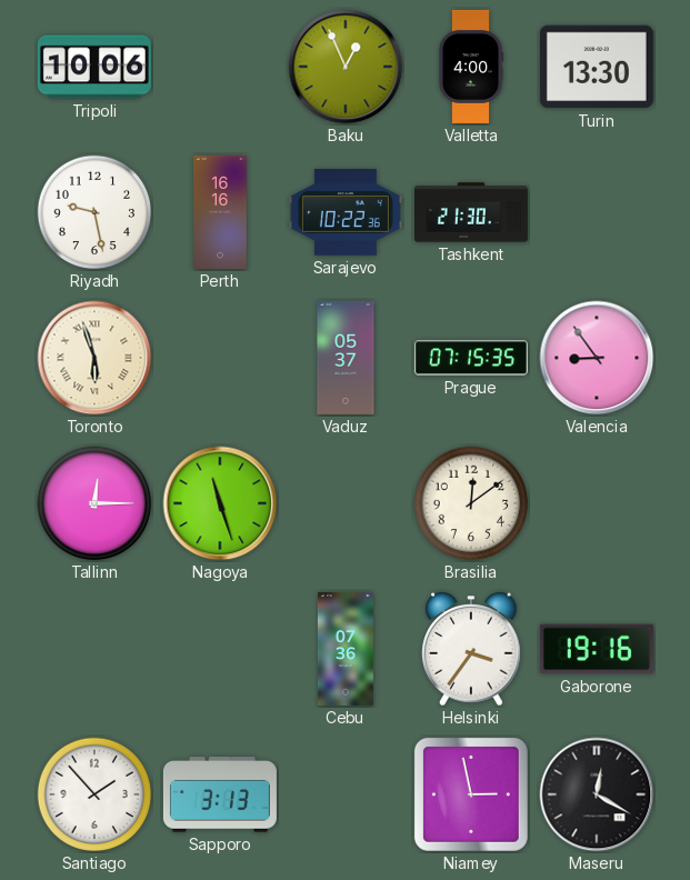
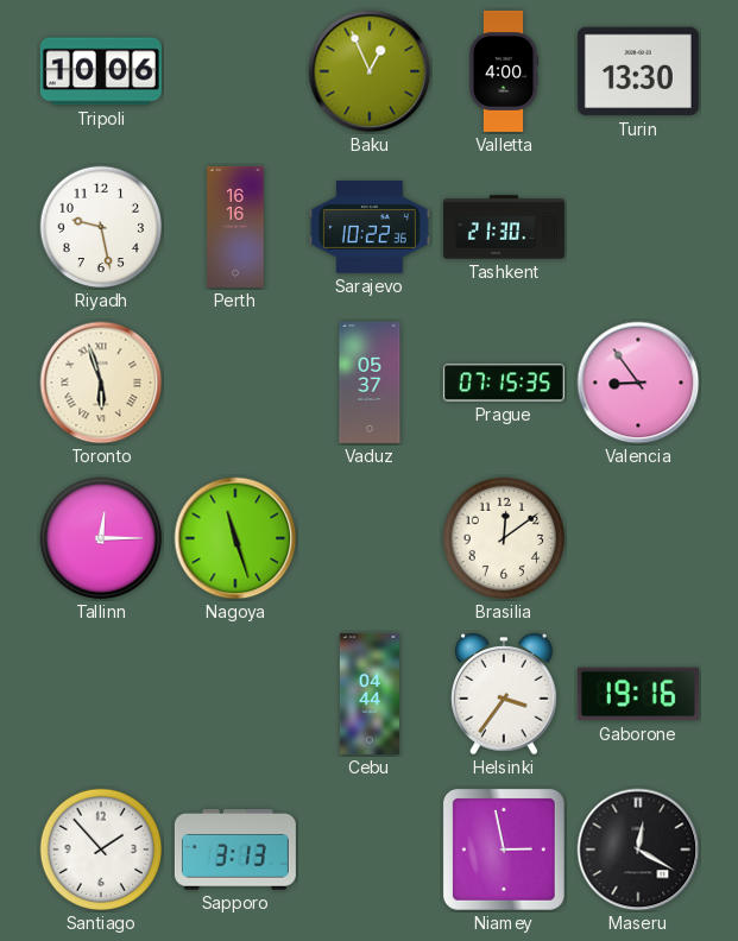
Cebu: 07:36 -> 04:44
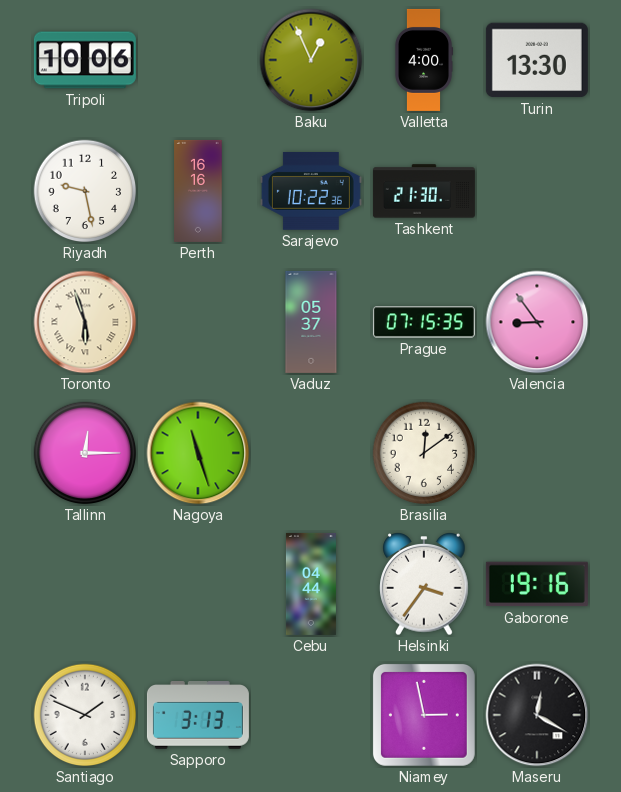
Santiago: 1:53 -> 1:49
